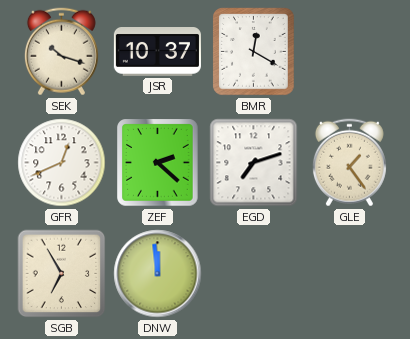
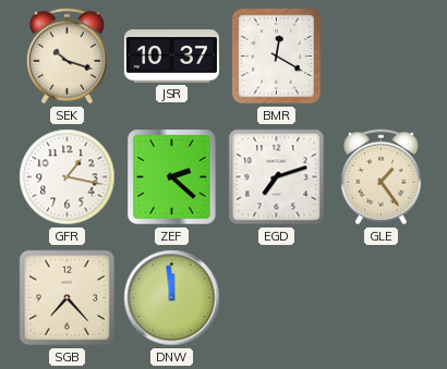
GFR: 12:41 -> 1:17
SGB: 6:55 -> 7:23
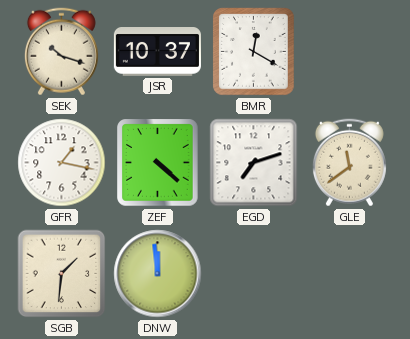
ZEF: 2:22 -> 4:22
GLE: 1:24 -> 11:39
SGB: 7:23 -> 1:31
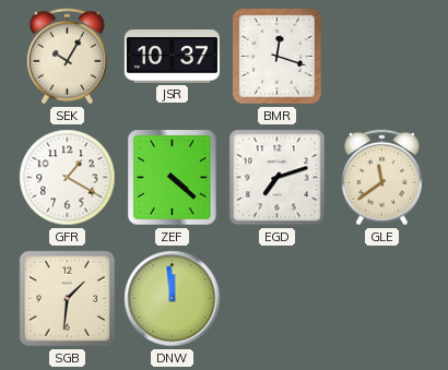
SEK: 10:18 -> 10:05
BMR: 12:20 -> 12:18
GFR: 1:17 -> 1:20
